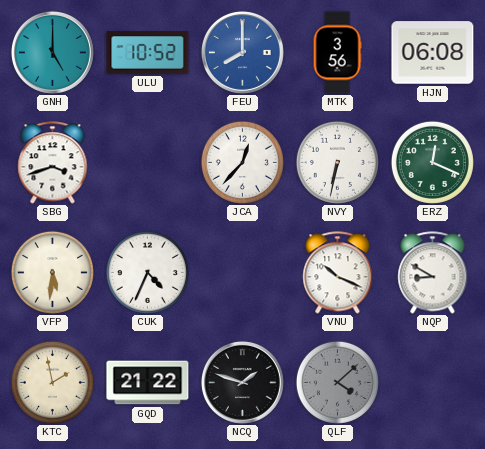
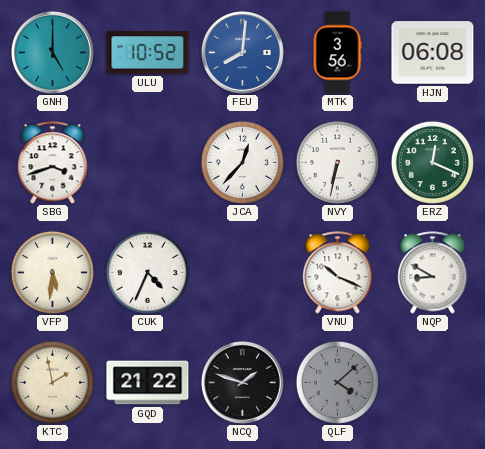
FEU: 8:00 -> 8:01
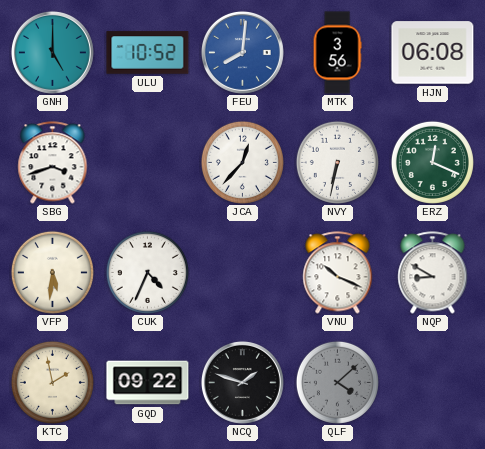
GQD: 21:22 -> 09:22
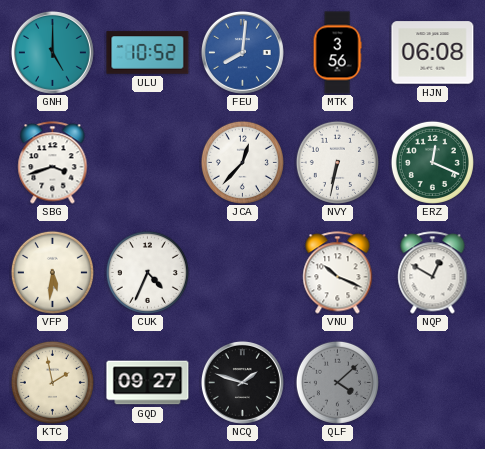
NQP: 8:50 -> 12:50
GQD: 09:22 -> 09:27
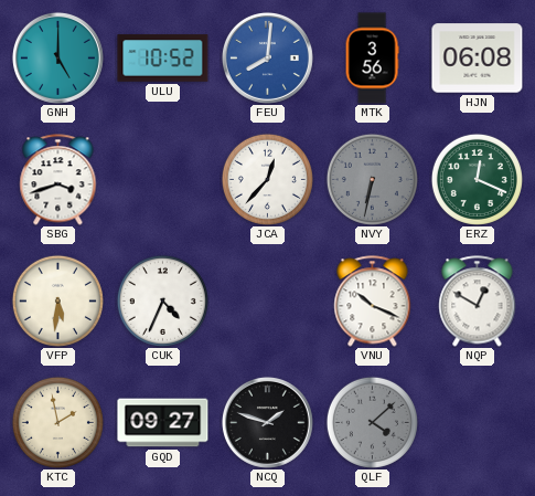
NVY dial: white -> grey
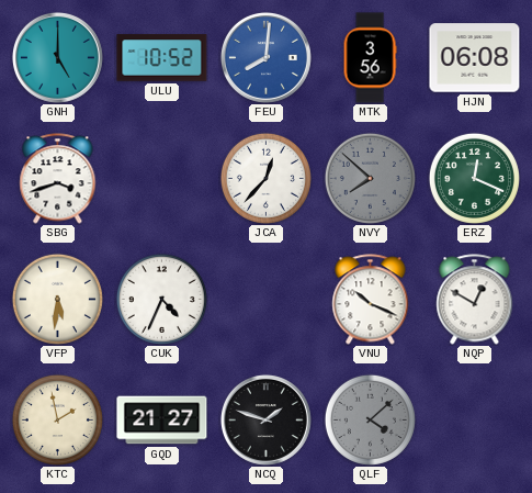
NVY: 6:32 -> 7:52
GQD: 09:27 -> 21:27
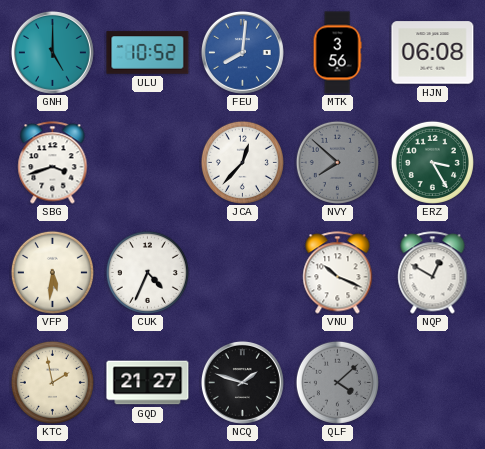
ERZ: 12:19 -> 3:25
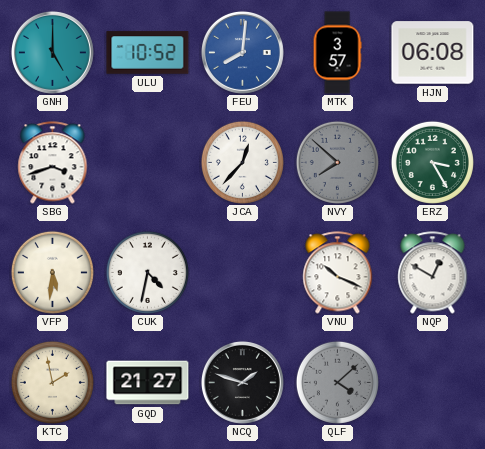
MTK: 3:56 -> 3:57
CUK: 4:34 -> 4:32
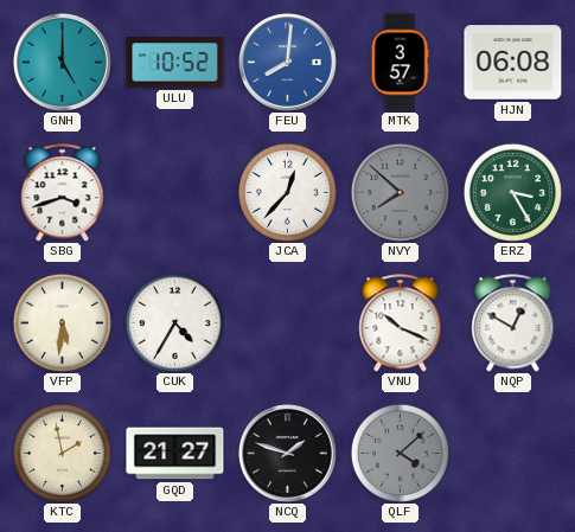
CUK: 4:32 -> 4:35
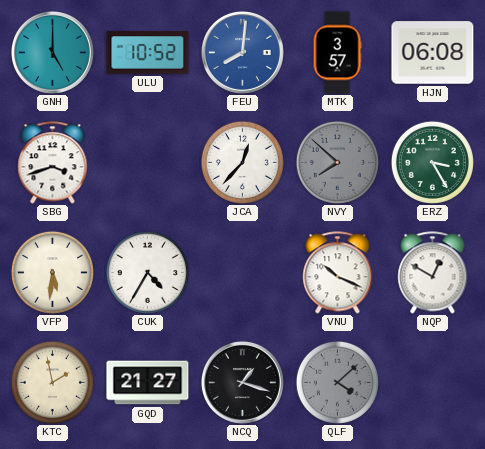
NCQ: 1:48 -> 1:18
